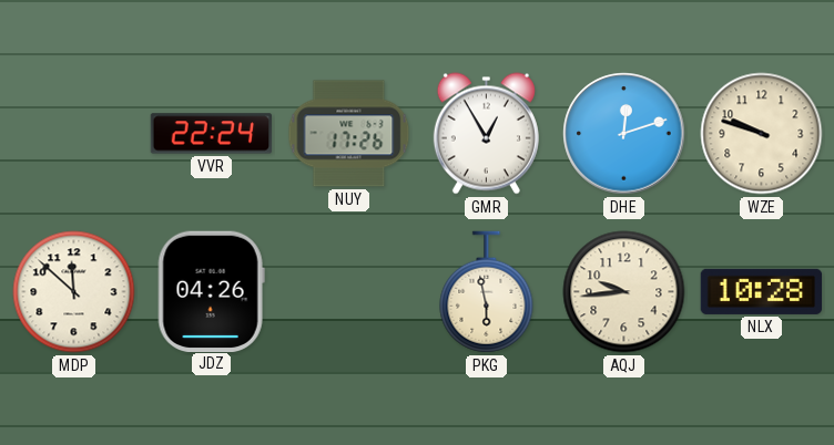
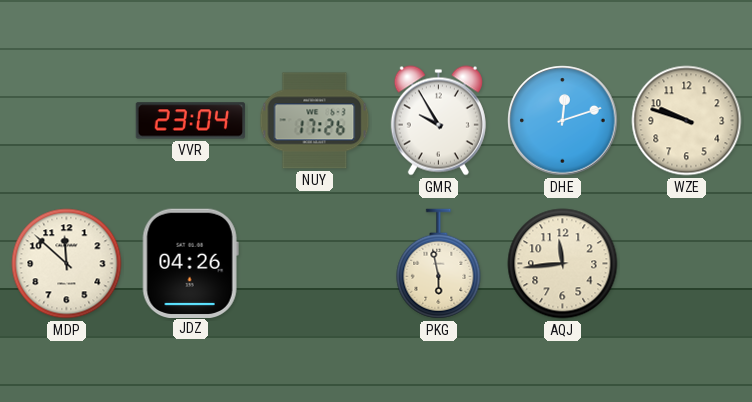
VVR: 22:24 -> 23:04
GMR: 12:55 -> 9:55
AQJ: 9:44 -> 11:44
NLX: 10:28 -> none
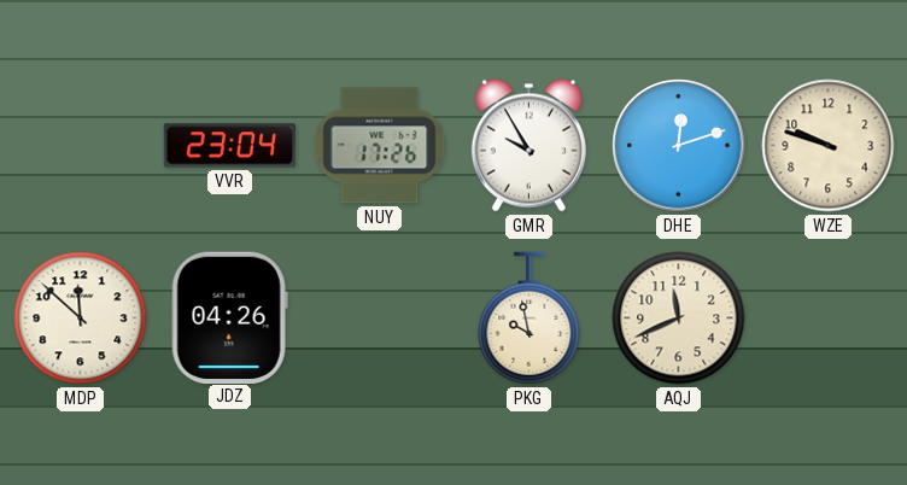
PKG: 5:58 -> 9:58
AQJ: 11:44 -> 11:41
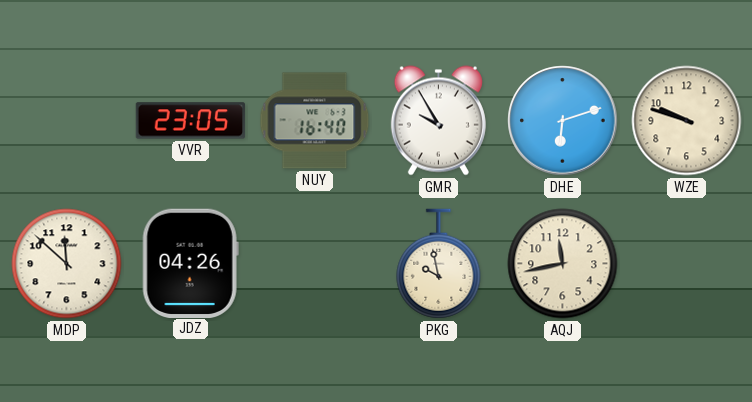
VVR: 23:04 -> 23:05
NUY: 17:26 -> 16:40
DHE: 12:12 -> 6:12
AQJ: 11:41 -> 11:43
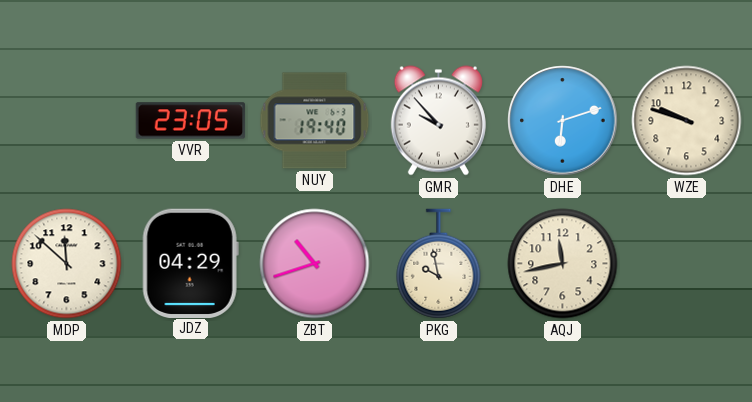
NUY: 16:40 -> 19:40
GMR: 9:55 -> 9:53
JDZ: 04:26 -> 04:29
ZBT: none -> 10:42
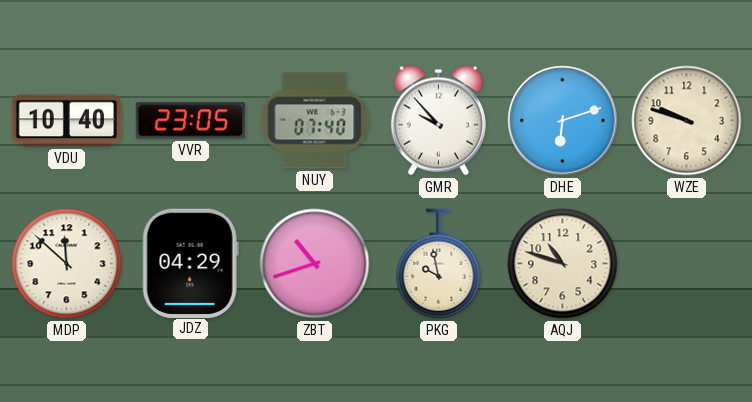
VDU: none -> 10:40
NUY: 19:40 -> 07:40
AQJ: 11:43 -> 10:48
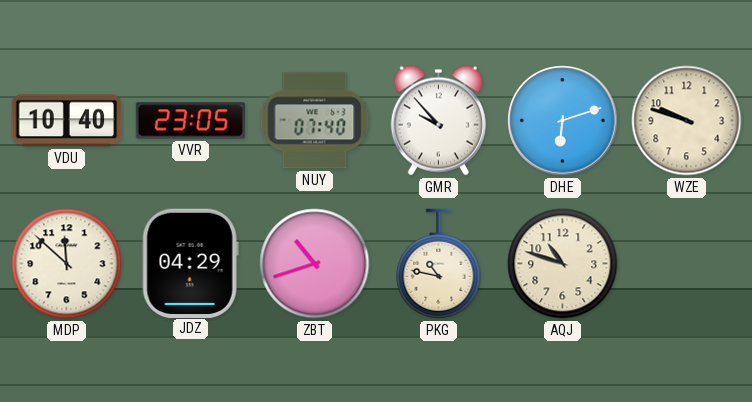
PKG: 9:58 -> 10:47
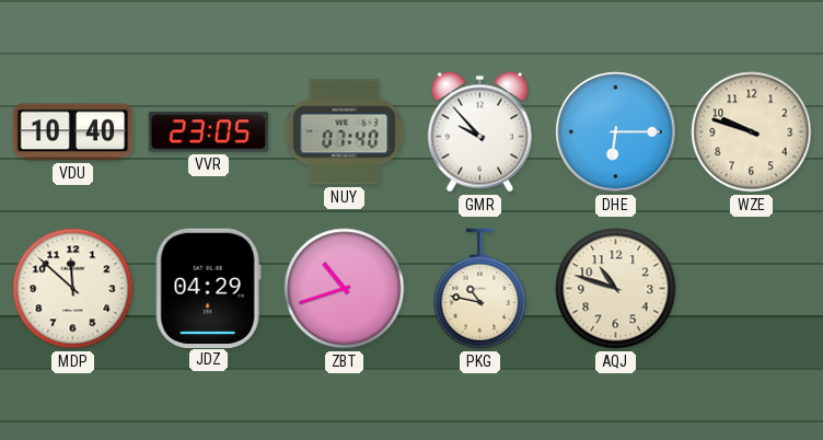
DHE: 6:12 -> 6:15
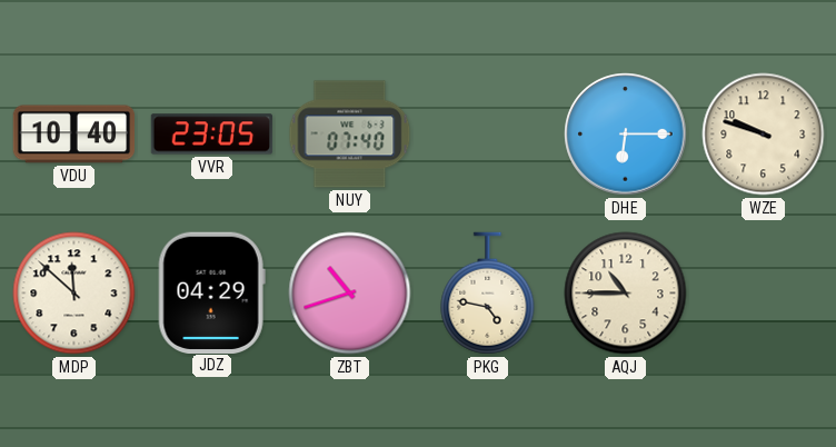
GMR: 9:53 -> none
PKG: 10:47 -> 4:47
AQJ: 10:48 -> 10:45
